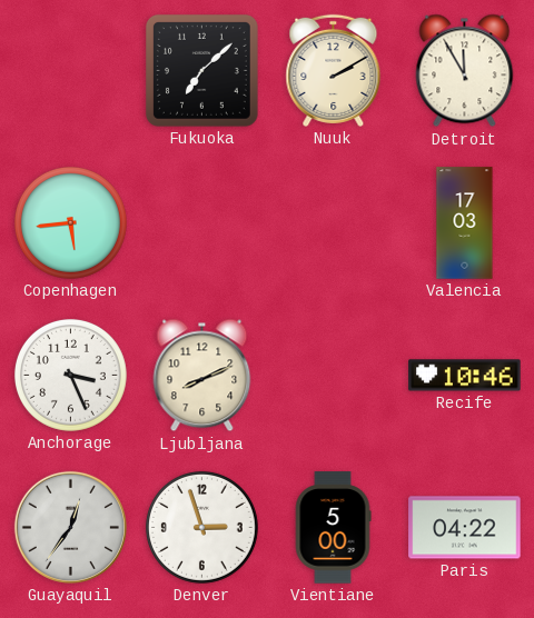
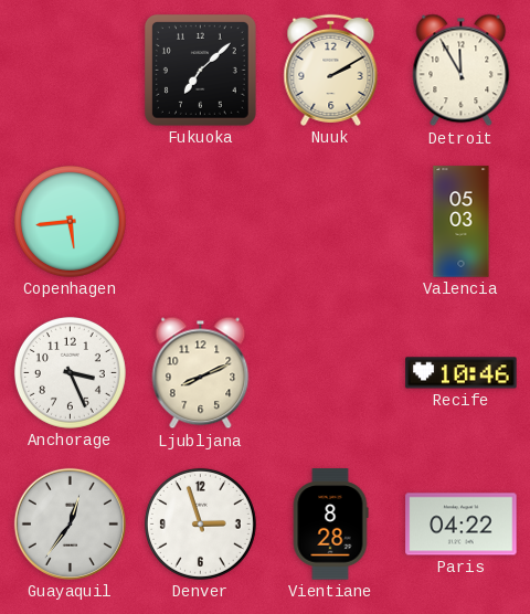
Valencia: 17:03 -> 05:03
Vientiane: 5:00 -> 8:28
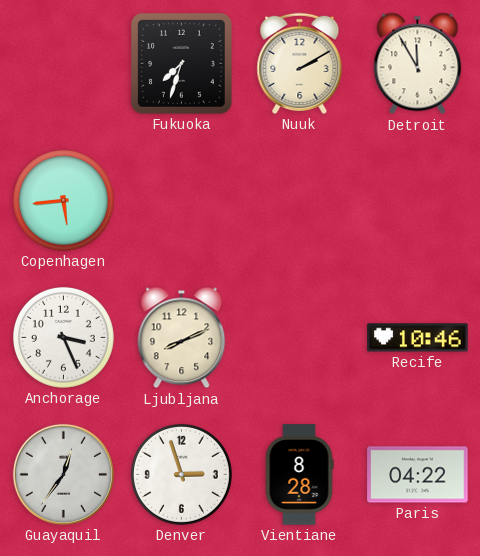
Fukuoka: 7:08 -> 7:33
Valencia: 05:03 -> none
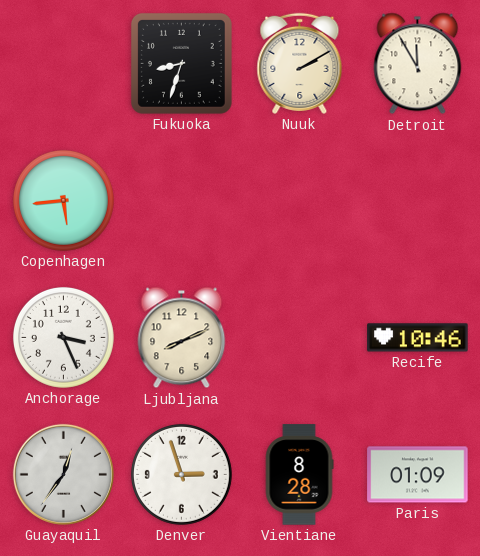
Fukuoka: 7:33 -> 8:33
Paris: 04:22 -> 01:09
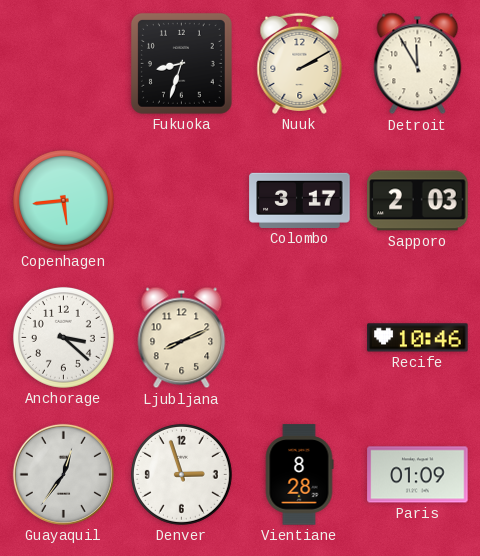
Colombo: none -> 3:17
Sapporo: none -> 2:03
Anchorage: 3:26 -> 3:22
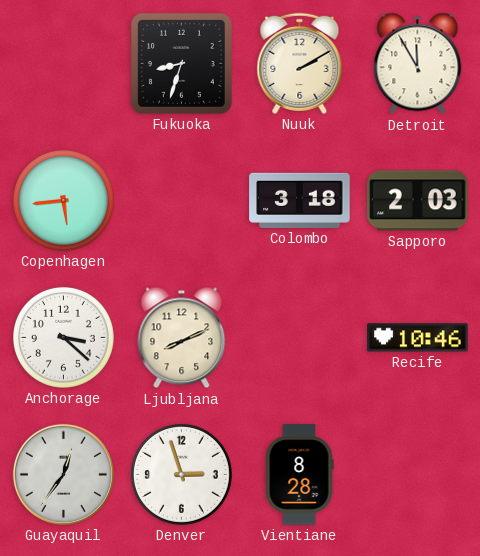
Colombo: 3:17 -> 3:18
Paris: 01:09 -> none
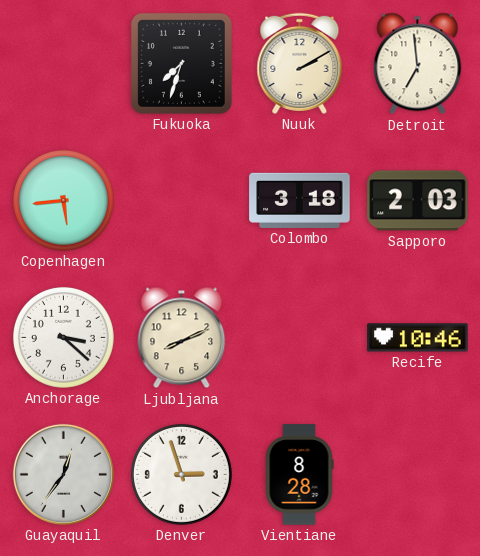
Fukuoka: 8:33 -> 7:33
Detroit: 11:55 -> 6:59
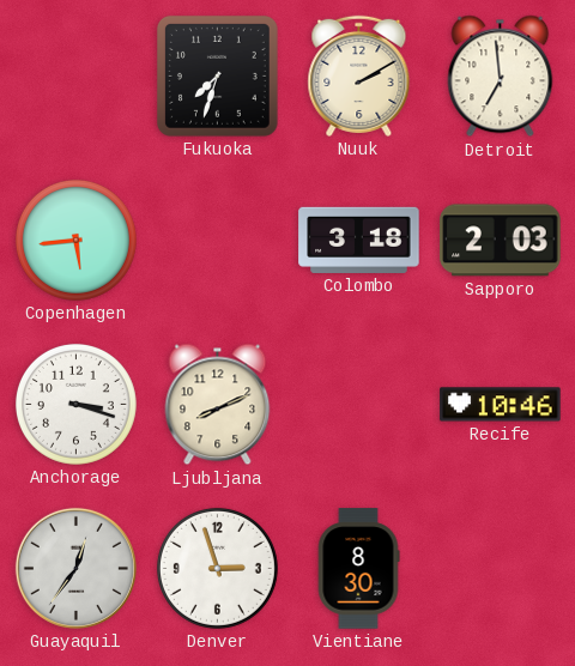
Anchorage: 3:22 -> 3:18
Vientiane: 8:28 -> 8:30
